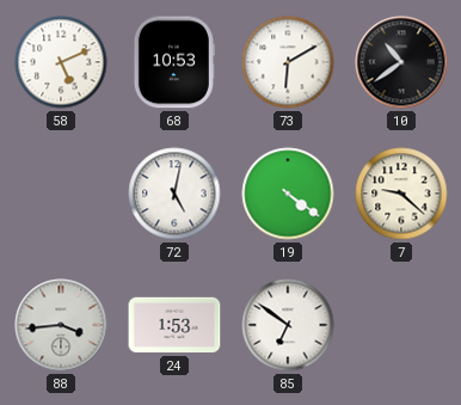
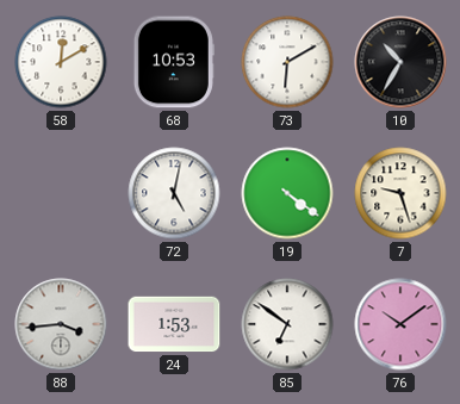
58: 5:11 -> 12:10
10: 10:39 -> 10:35
7: 9:22 -> 9:27
76: none -> 10:09
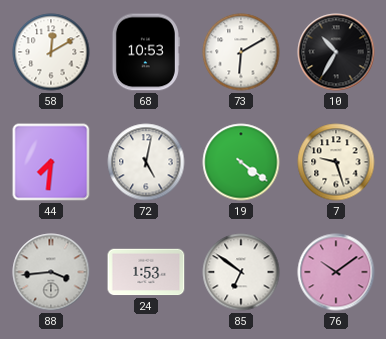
44: none -> 7:31
